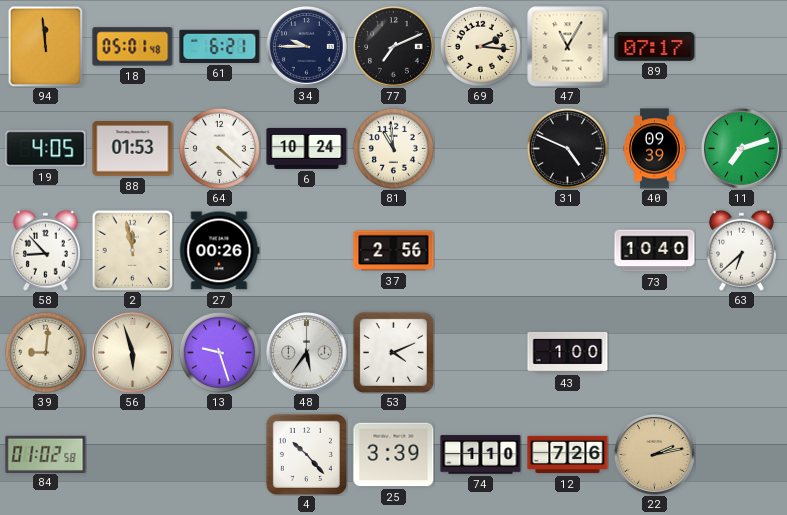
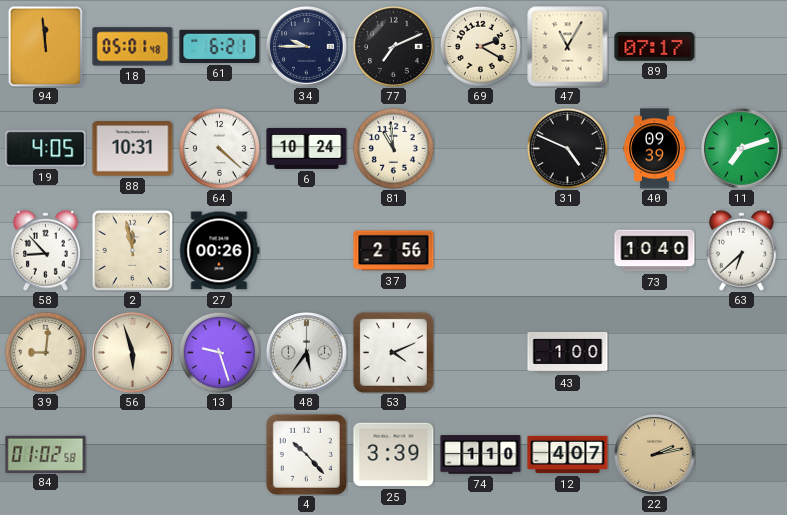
69: 2:16 -> 2:20
88: 01:53 -> 10:31
12: 7:26 -> 4:07
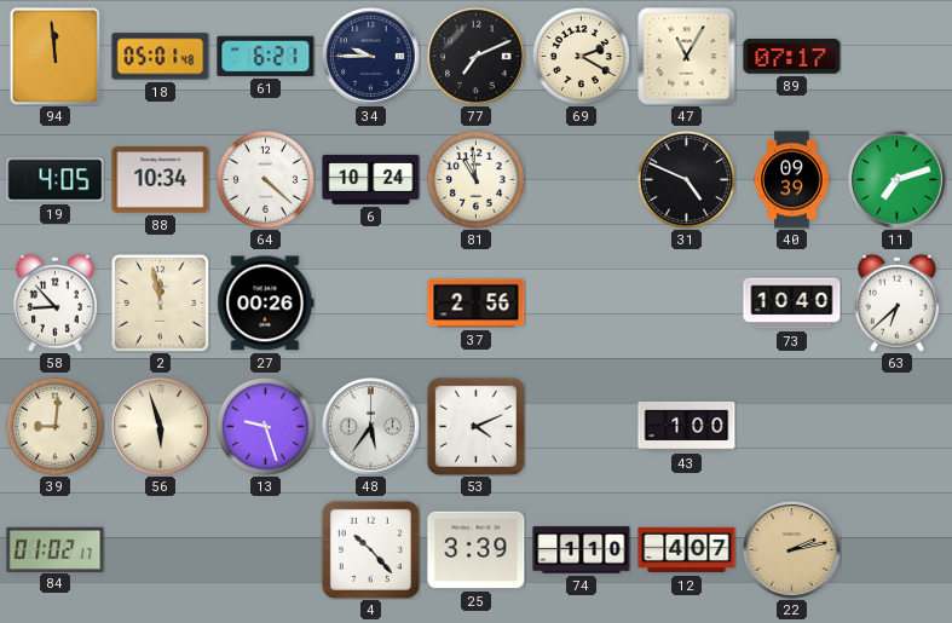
88: 10:31 -> 10:34
84: 01:02:58 -> 01:02:17
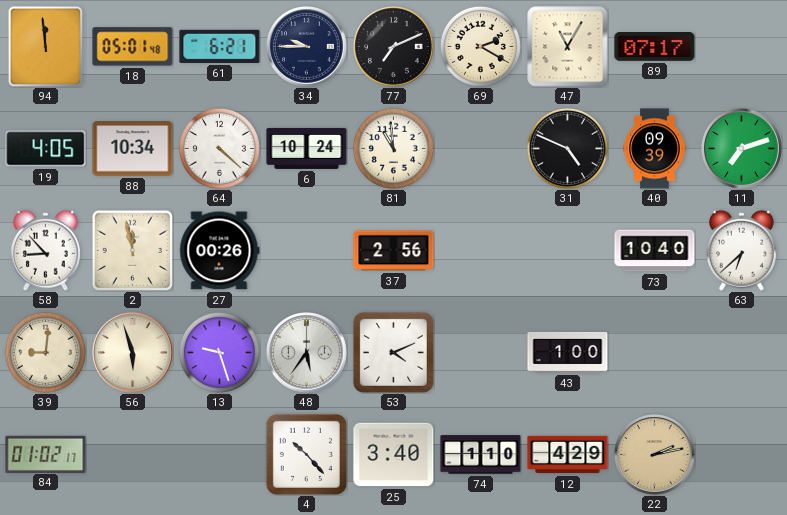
25: 3:39 -> 3:40
12: 4:07 -> 4:29
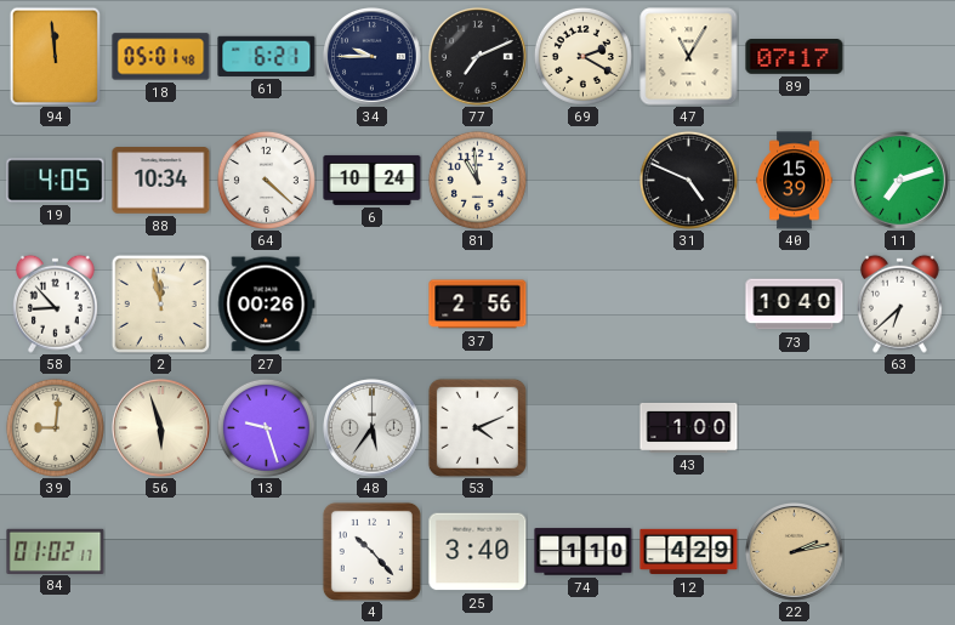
40: 09:39 -> 15:39
